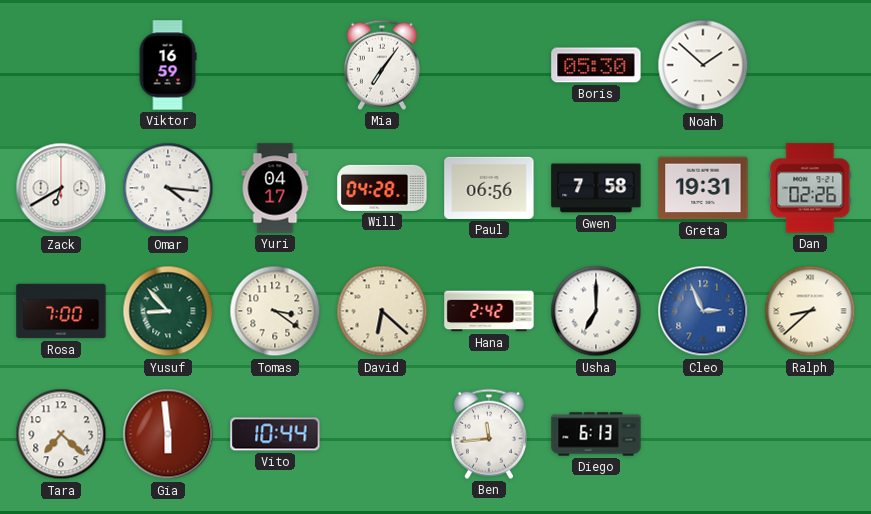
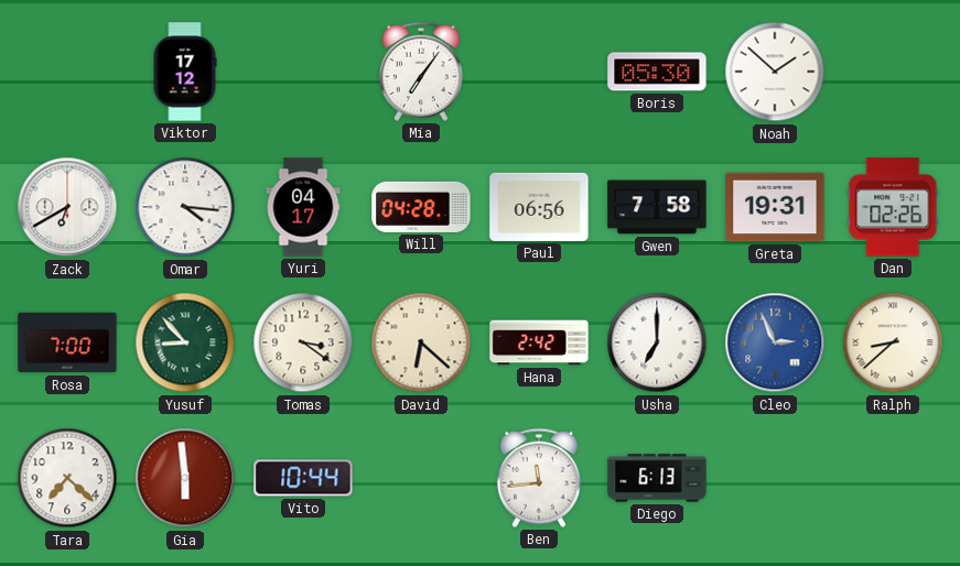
Viktor: 16:59 -> 17:12
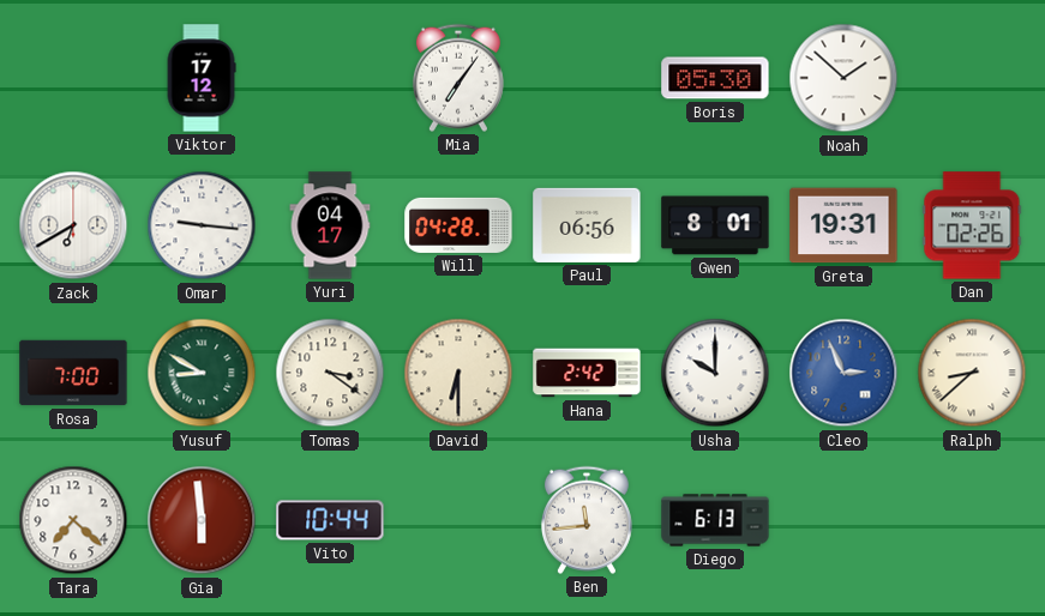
Omar: 4:16 -> 9:16
Gwen: 7:58 -> 8:01
Yusuf: 8:53 -> 8:50
David: 6:22 -> 6:30
Usha: 7:00 -> 10:00
